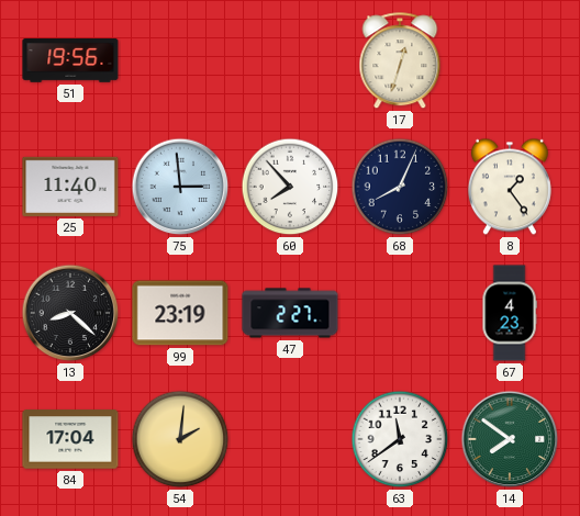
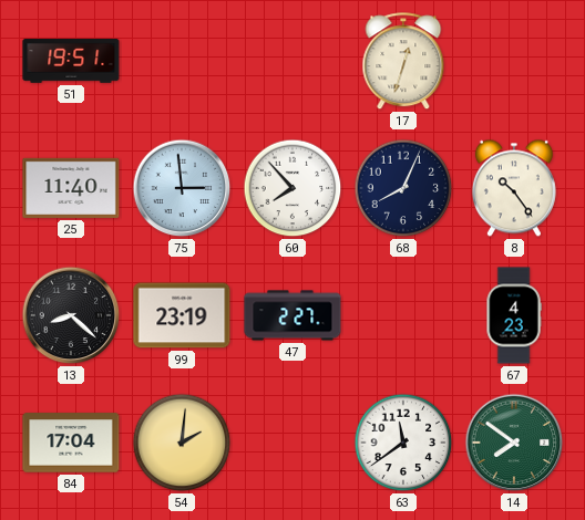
51: 19:56 -> 19:51
8: 1:24 -> 10:24
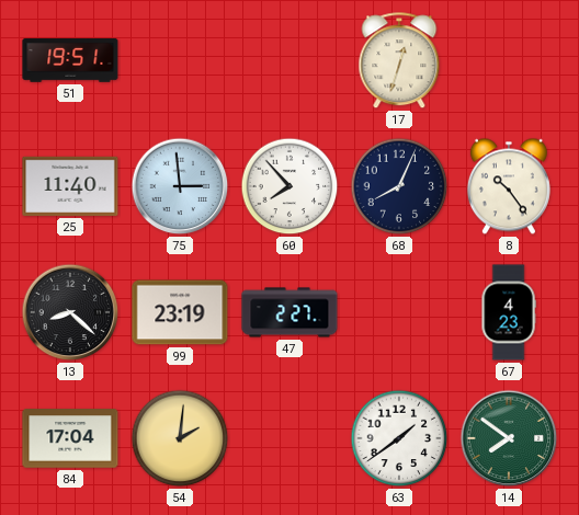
63: 11:39 -> 1:39
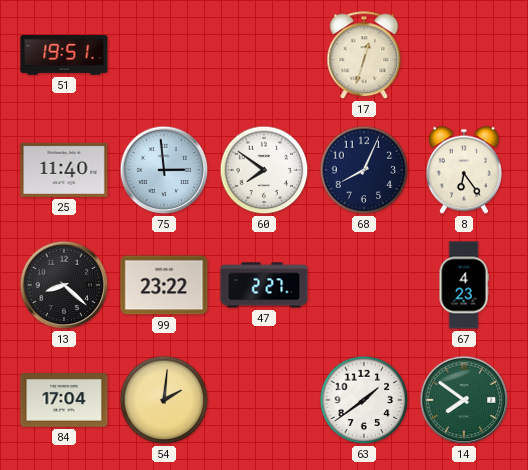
60: 7:53 -> 7:51
8: 10:24 -> 6:24
99: 23:19 -> 23:22
